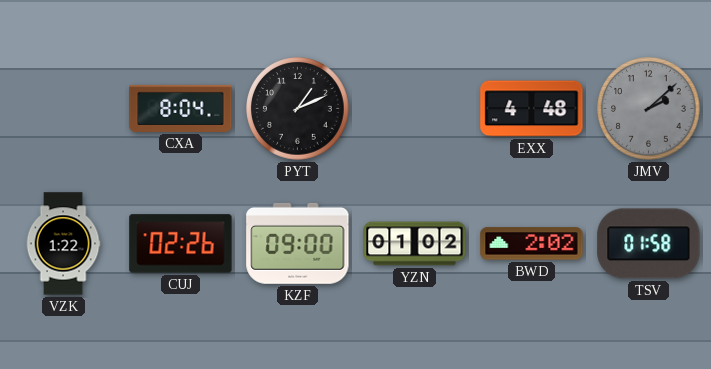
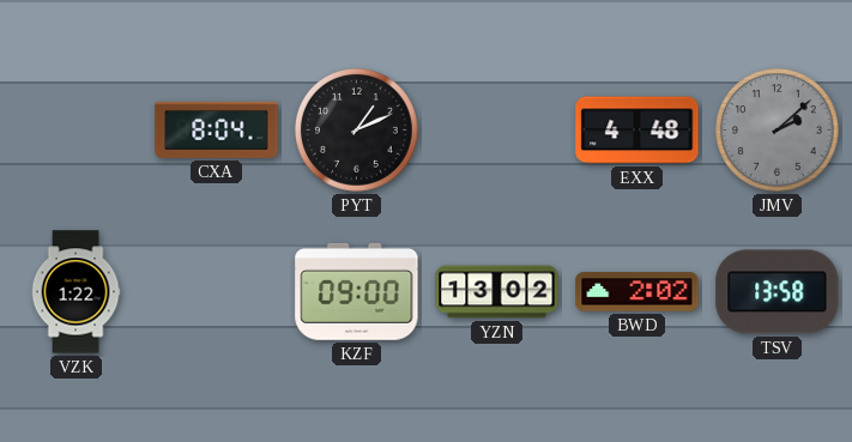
CUJ: 02:26 -> none
YZN: 01:02 -> 13:02
TSV: 01:58 -> 13:58
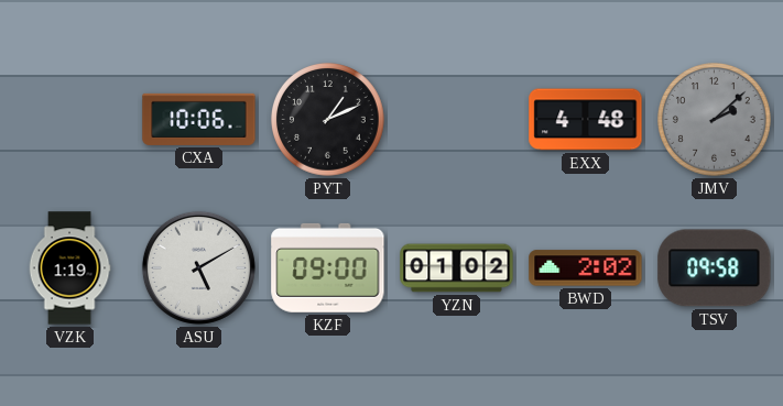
CXA: 8:04 -> 10:06
VZK: 1:22 -> 1:19
ASU: none -> 5:10
YZN: 13:02 -> 01:02
TSV: 13:58 -> 09:58
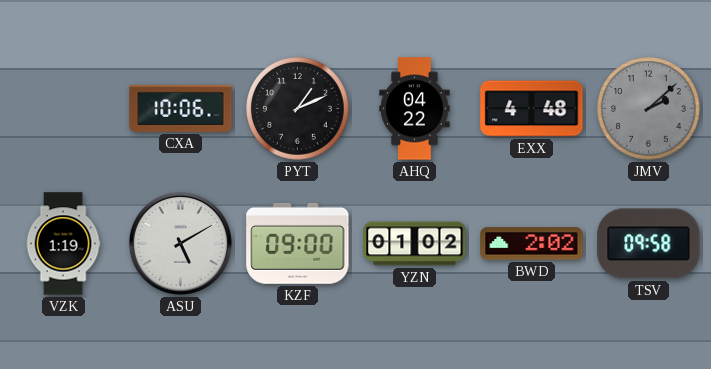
AHQ: none -> 04:22
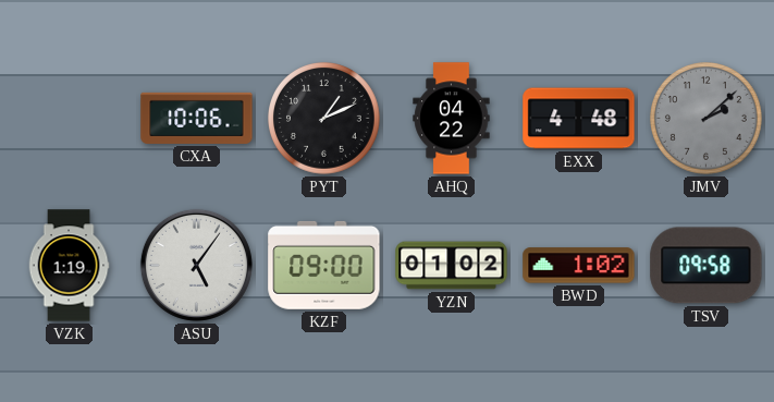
ASU: 5:10 -> 5:06
BWD: 2:02 -> 1:02
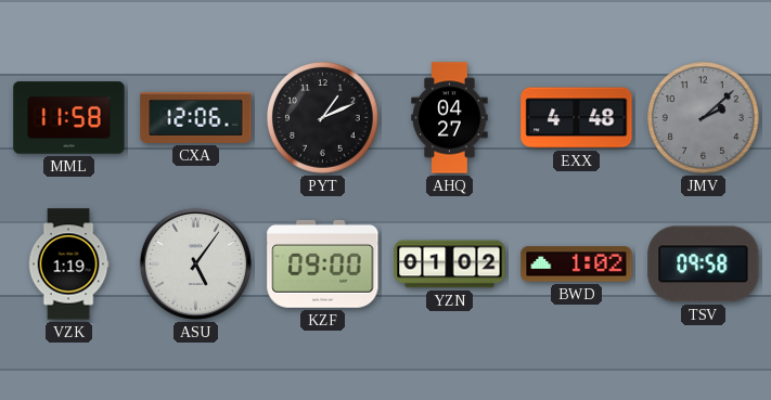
MML: none -> 11:58
CXA: 10:06 -> 12:06
AHQ: 04:22 -> 04:27
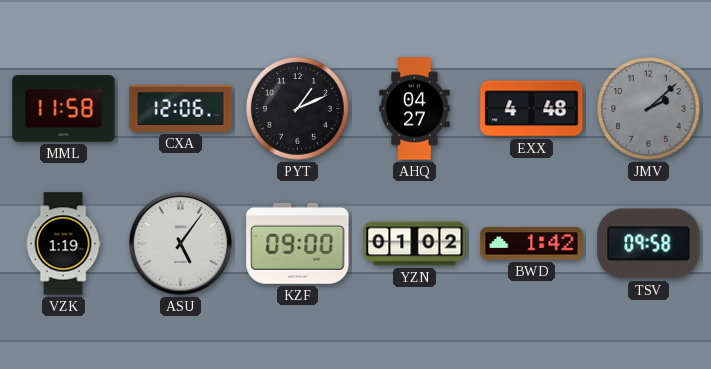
BWD: 1:02 -> 1:42
